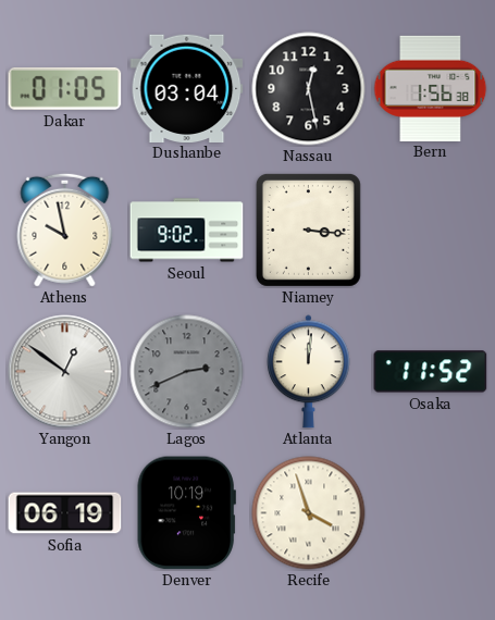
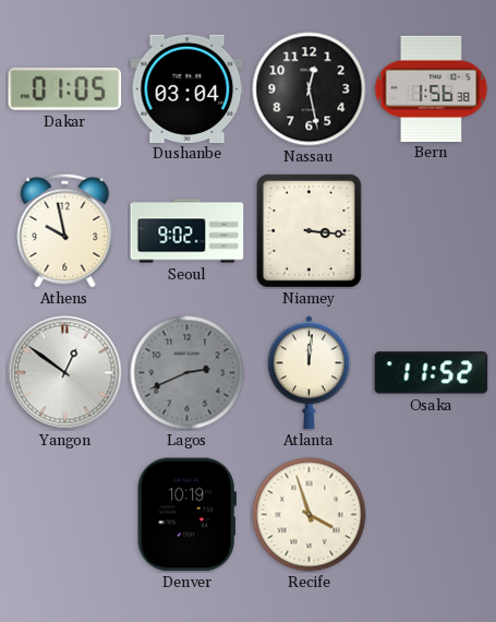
Sofia: 06:19 -> none
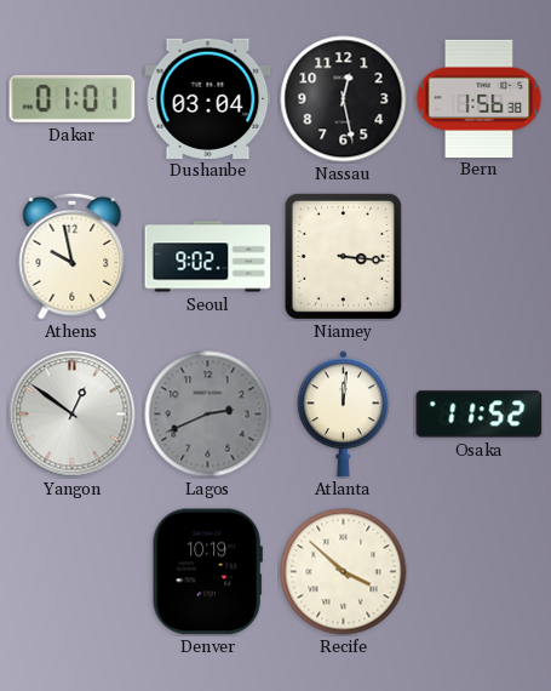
Dakar: 01:05 -> 01:01
Recife: 3:57 -> 3:52
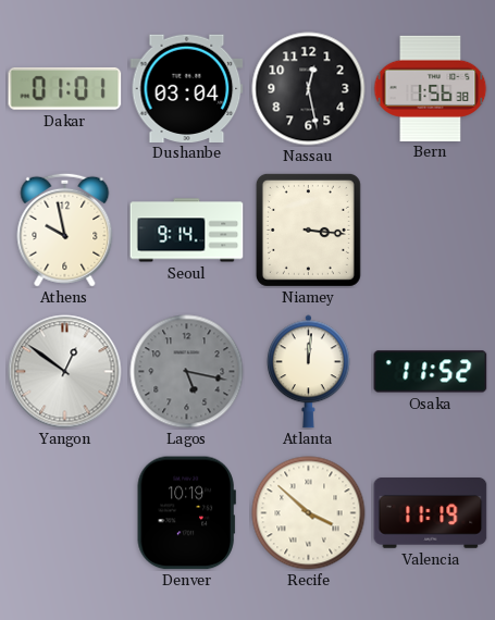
Seoul: 9:02 -> 9:14
Lagos: 2:41 -> 5:17
Valencia: none -> 11:19
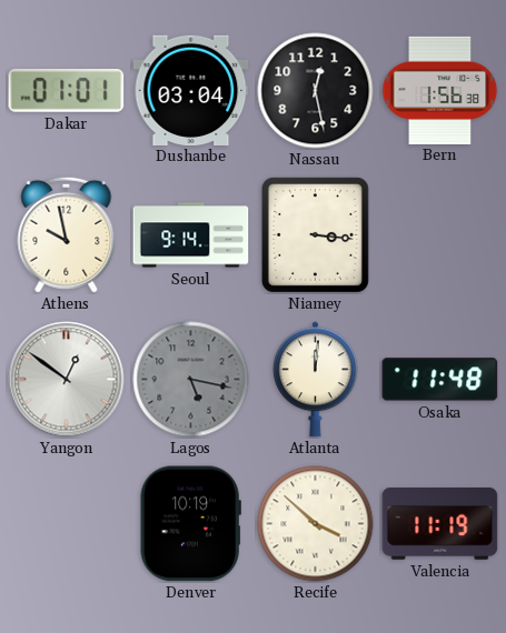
Osaka: 11:52 -> 11:48
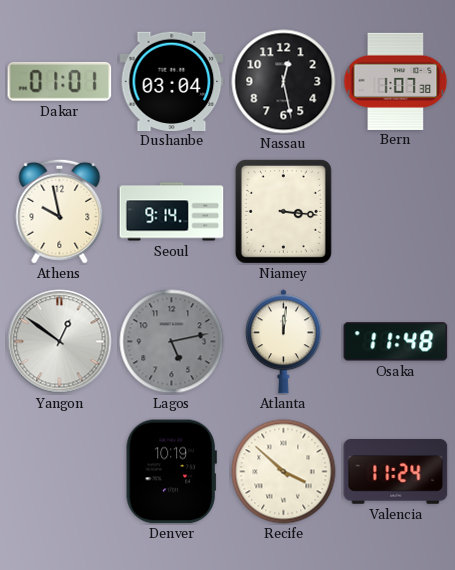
Bern: 1:56 -> 1:07
Lagos: 5:17 -> 5:13
Valencia: 11:19 -> 11:24
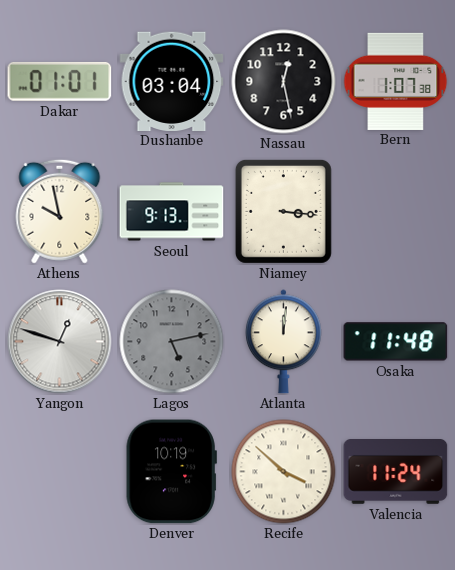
Seoul: 9:14 -> 9:13
Yangon: 12:51 -> 12:48
